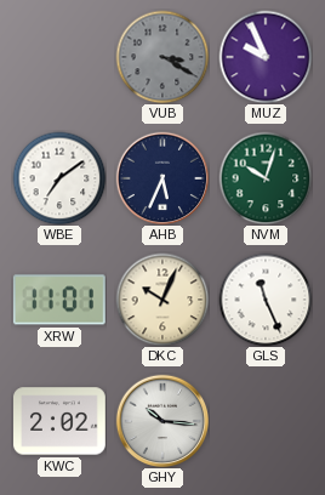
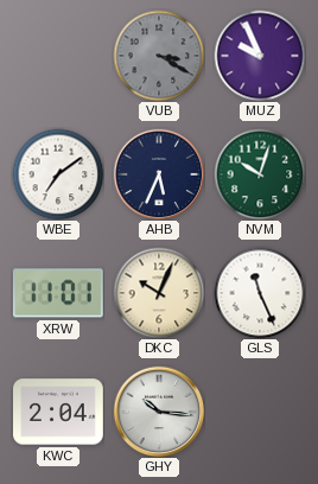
KWC: 2:02 -> 2:04
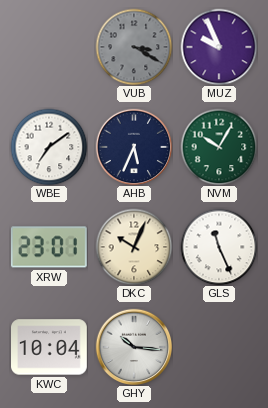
NVM: 10:03 -> 10:05
XRW: 11:01 -> 23:01
KWC: 2:04 -> 10:04
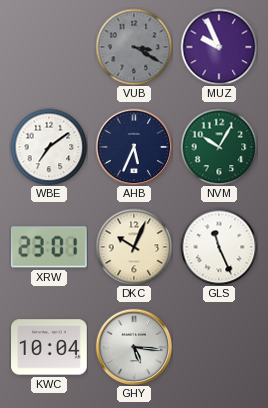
GHY: 10:16 -> 5:16
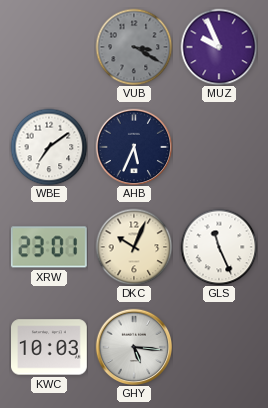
NVM: 10:05 -> none
KWC: 10:04 -> 10:03
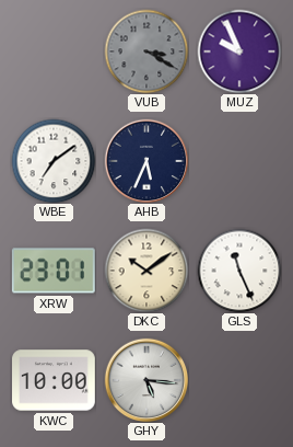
DKC: 10:04 -> 10:09
KWC: 10:03 -> 10:00
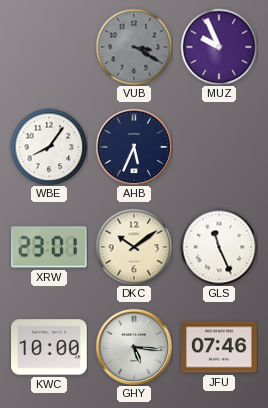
WBE: 7:09 -> 8:06
JFU: none -> 07:46
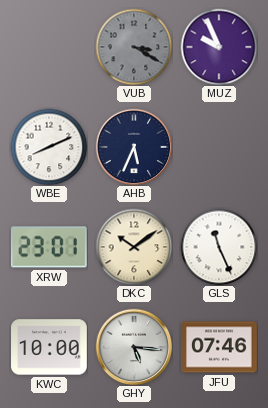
WBE: 8:06 -> 8:11
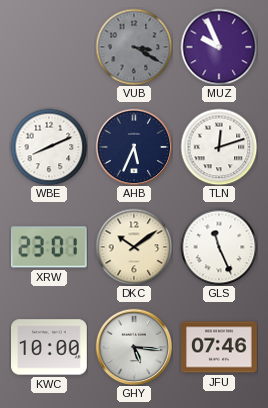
TLN: none -> 12:12
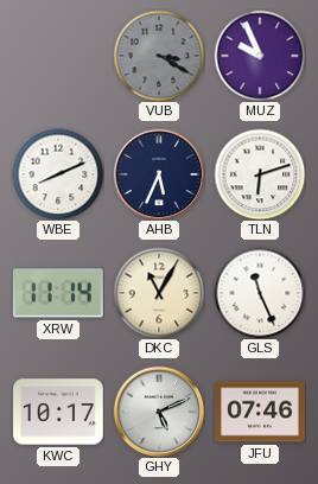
TLN: 12:12 -> 6:12
XRW: 23:01 -> 11:14
DKC: 10:09 -> 11:05
KWC: 10:00 -> 10:17
GHY: 5:16 -> 5:11
